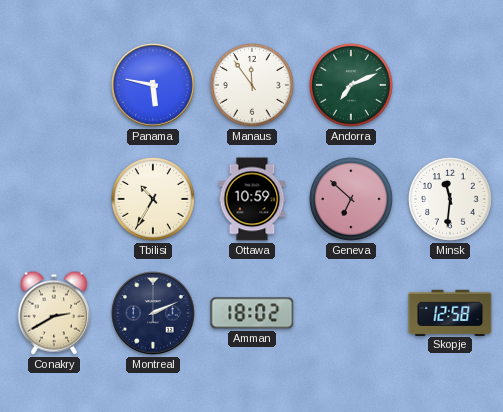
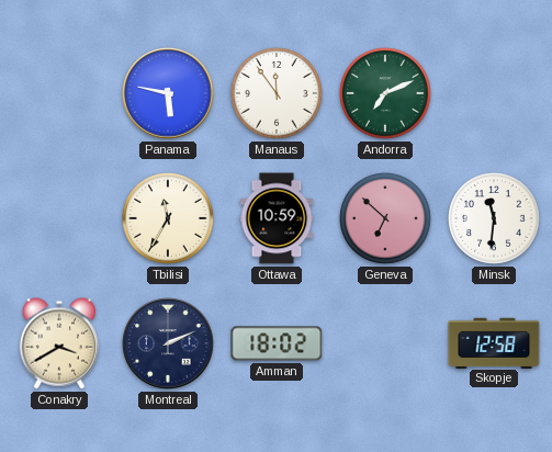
Tbilisi: 10:35 -> 11:35
Conakry: 2:40 -> 3:40
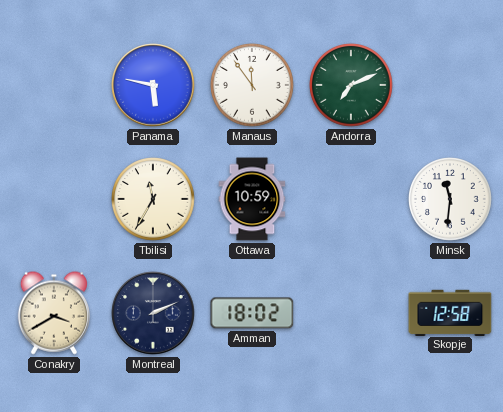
Geneva: 6:52 -> none
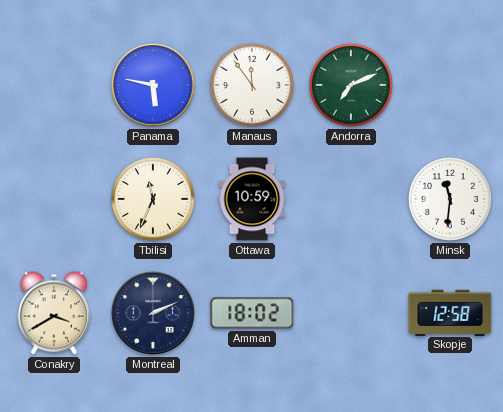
Tbilisi: 11:35 -> 11:34
